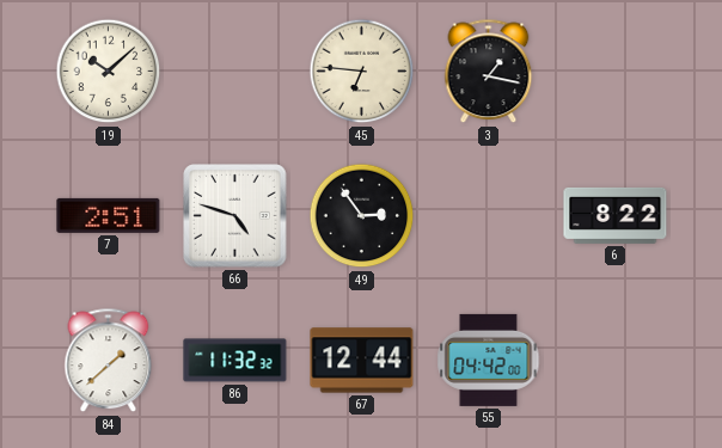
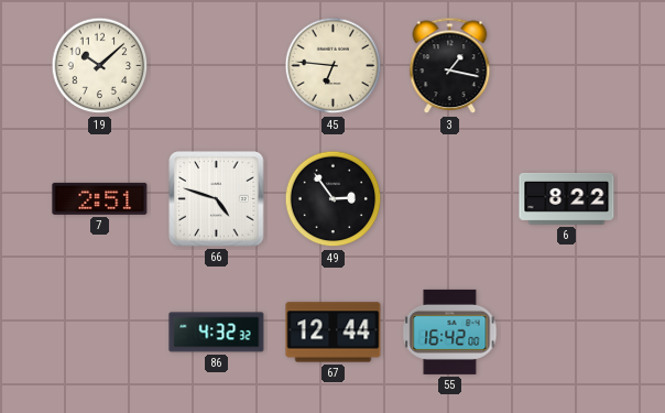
84: 1:38 -> none
86: 11:32 -> 4:32
55: 04:42 -> 16:42
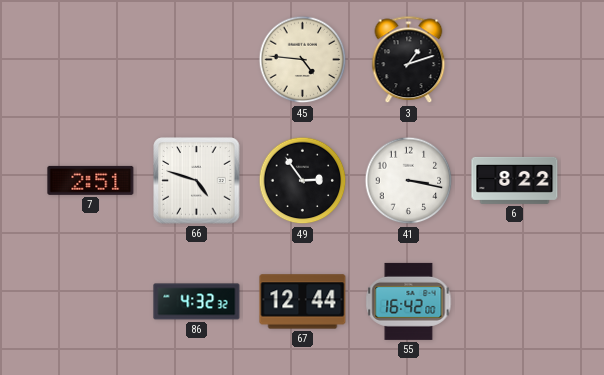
19: 10:08 -> none
45: 6:46 -> 4:46
3: 1:17 -> 1:12
41: none -> 3:17
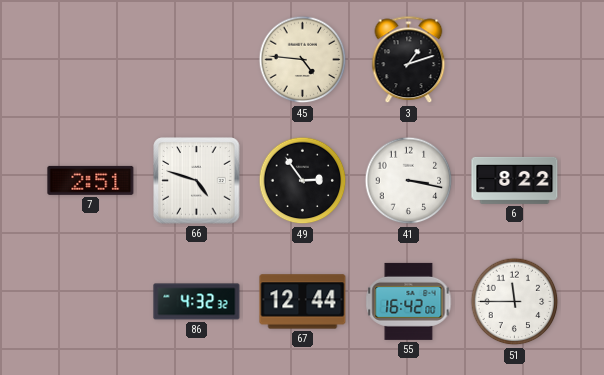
51: none -> 11:45
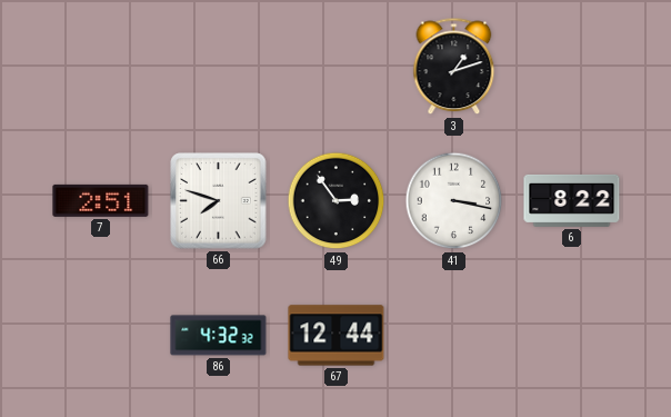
45: 4:46 -> none
66: 4:48 -> 7:48
55: 16:42 -> none
51: 11:45 -> none
